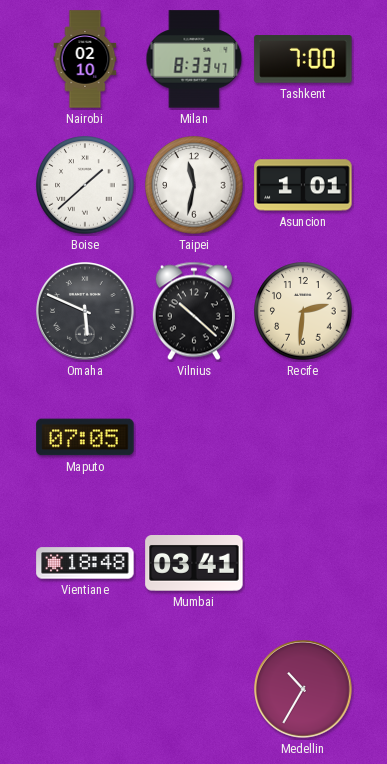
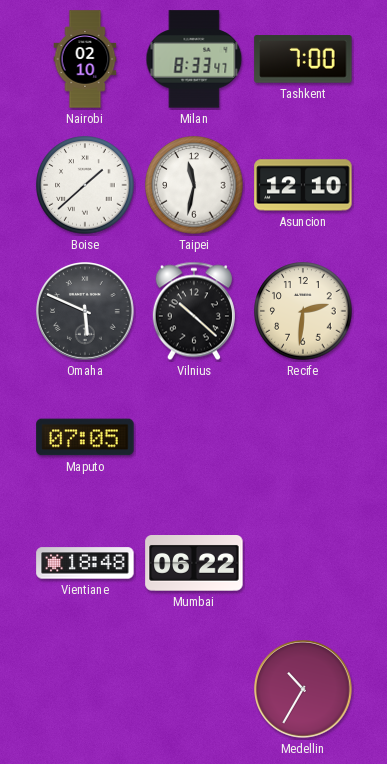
Asuncion: 1:01 -> 12:10
Mumbai: 03:41 -> 06:22
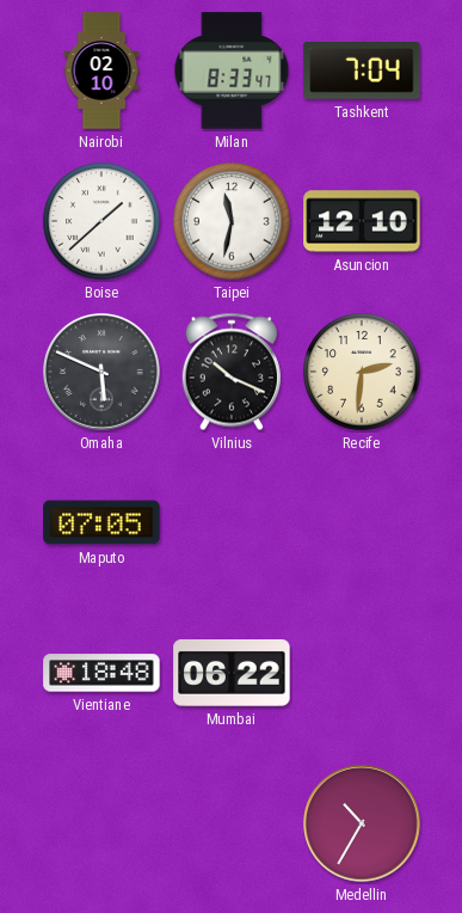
Tashkent: 7:00 -> 7:04
Vilnius: 10:22 -> 10:19
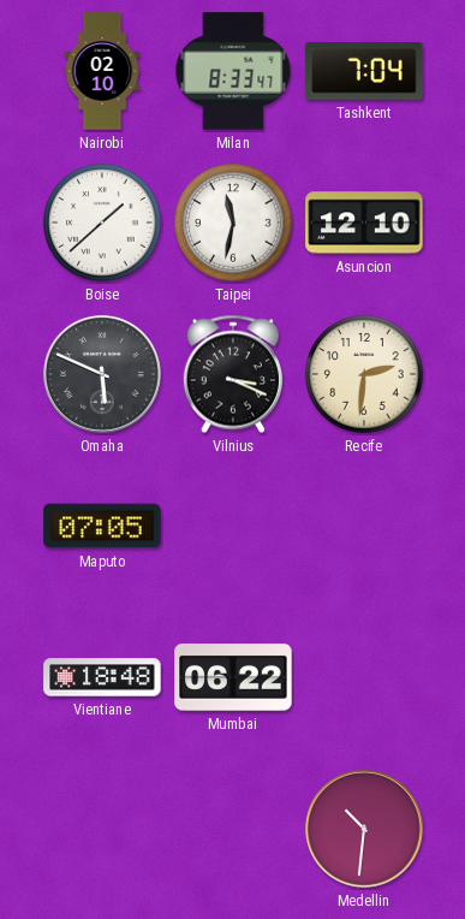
Vilnius: 10:19 -> 3:19
Medellin: 10:35 -> 10:31
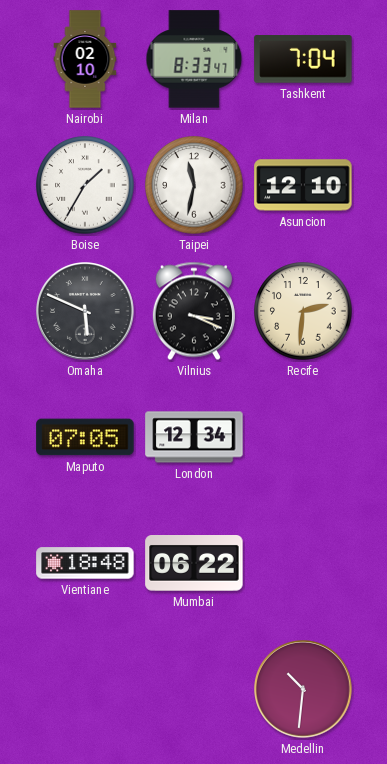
Boise: 1:38 -> 1:35
London: none -> 12:34
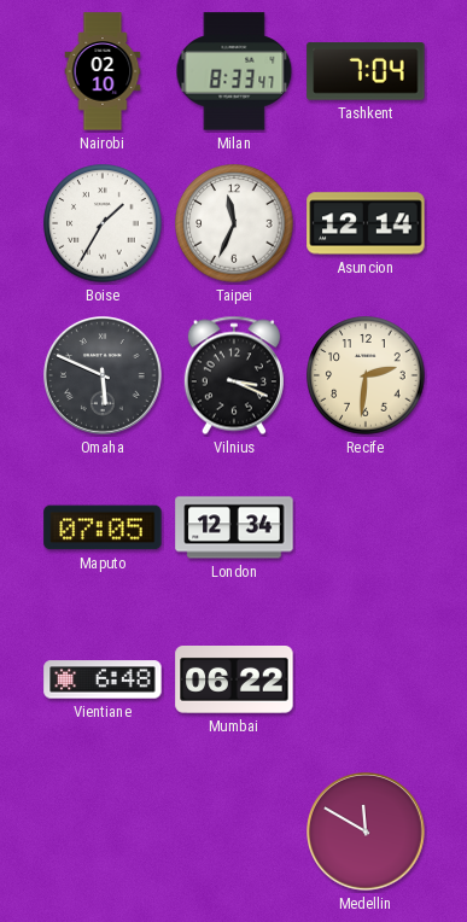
Taipei: 11:32 -> 11:34
Asuncion: 12:10 -> 12:14
Vientiane: 18:48 -> 6:48
Medellin: 10:31 -> 11:50
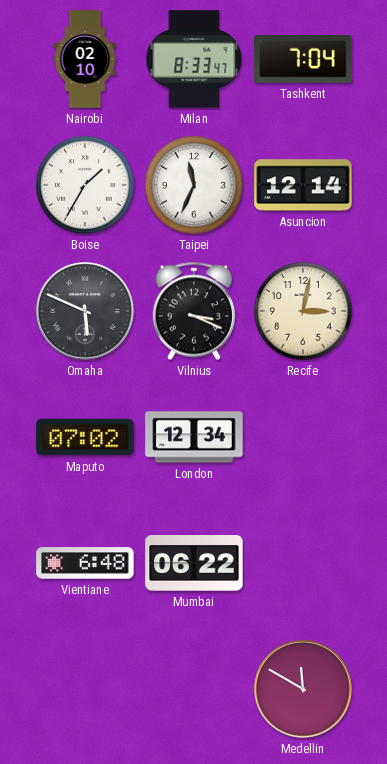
Recife: 2:31 -> 3:02
Maputo: 07:05 -> 07:02
